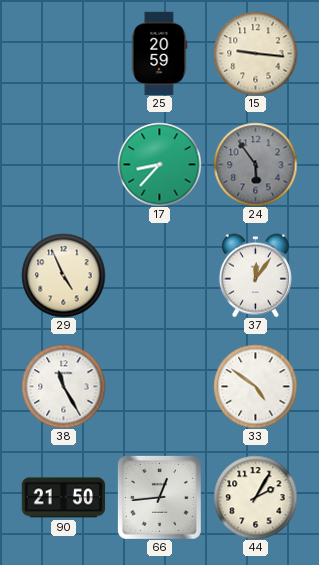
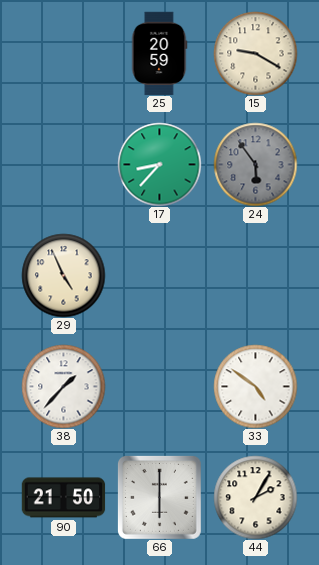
15: 9:16 -> 9:20
37: 12:06 -> none
38: 11:25 -> 1:37
66: 12:44 -> 6:00
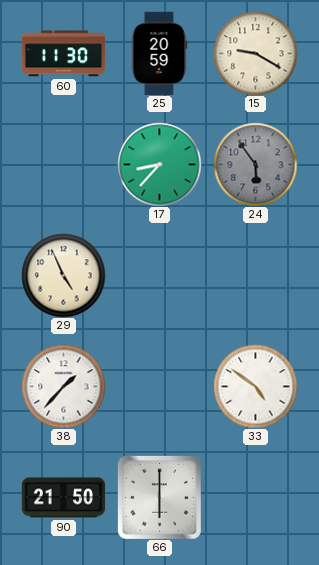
60: none -> 11:30
44: 2:05 -> none
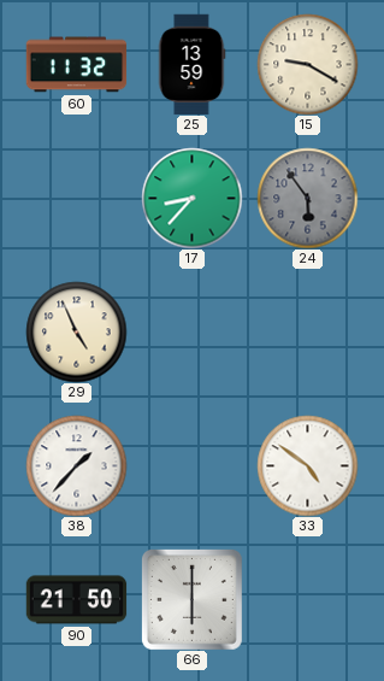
60: 11:30 -> 11:32
25: 20:59 -> 13:59
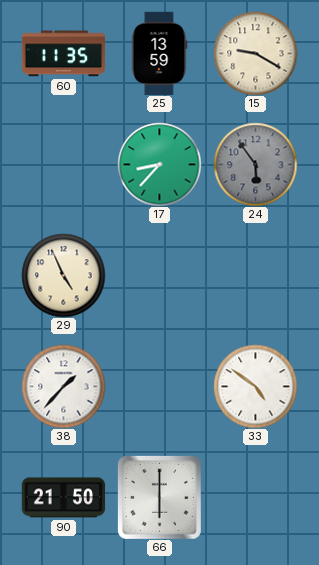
60: 11:32 -> 11:35
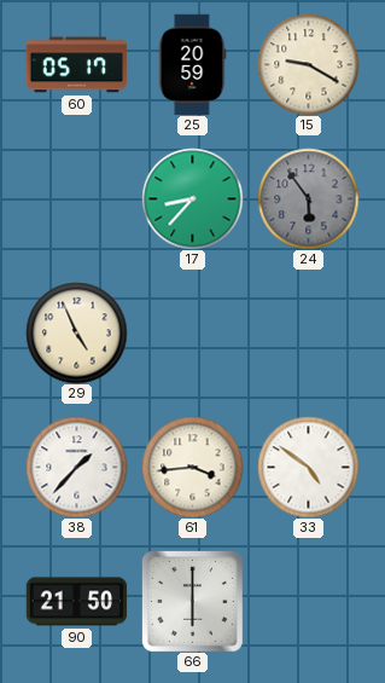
60: 11:35 -> 05:17
25: 13:59 -> 20:59
61: none -> 3:44
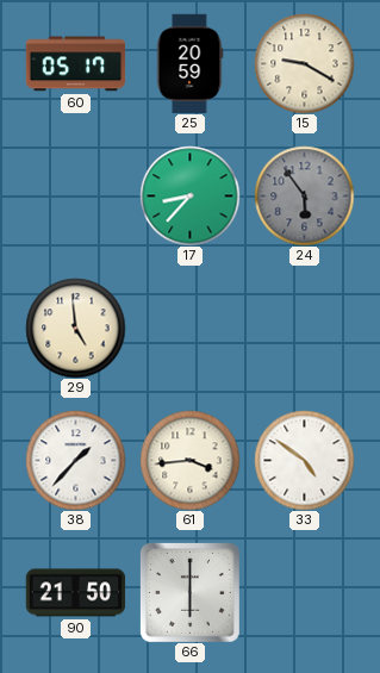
29: 4:56 -> 4:59
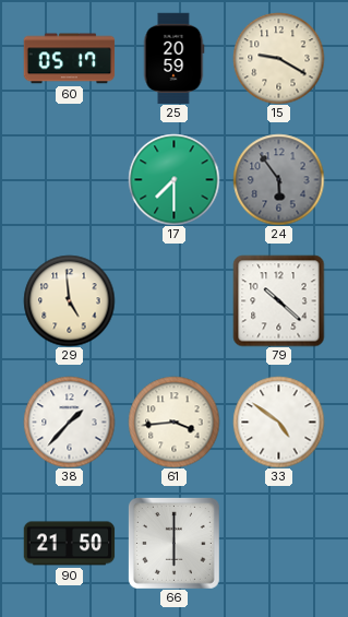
17: 8:37 -> 7:30
79: none -> 10:22
